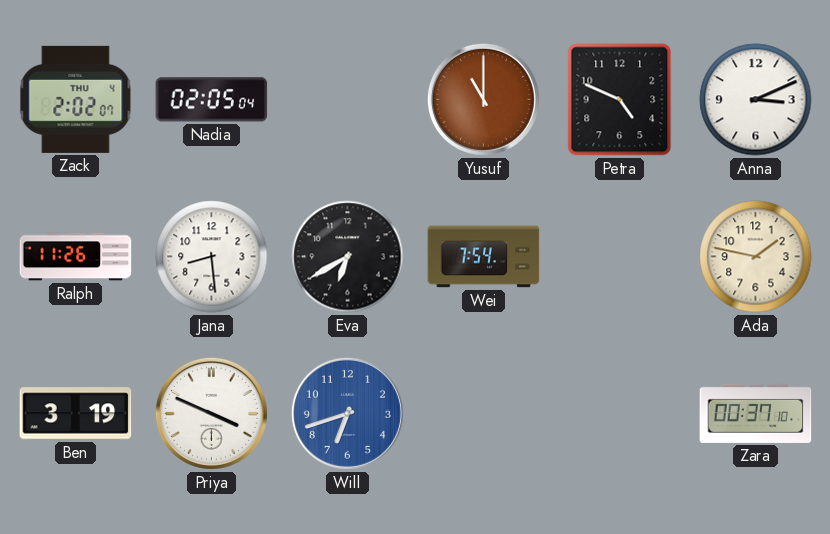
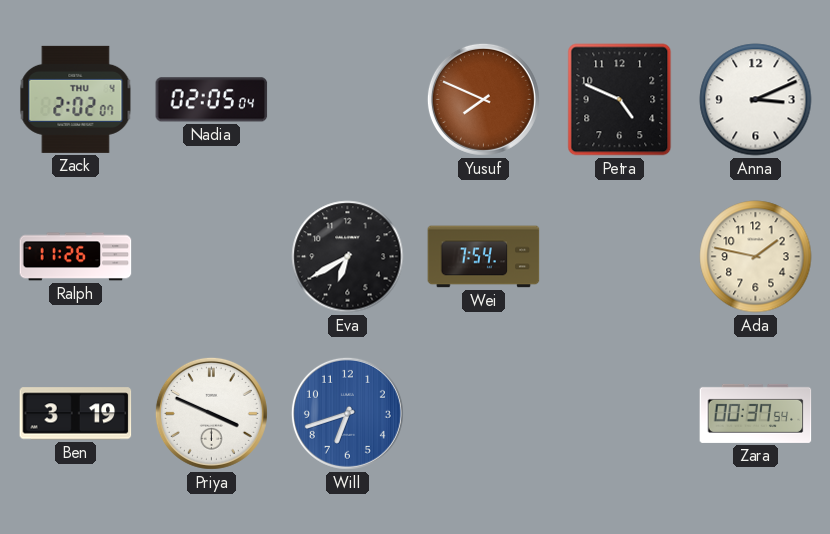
Yusuf: 11:00 -> 7:49
Jana: 8:29 -> none
Zara: 00:37:10 -> 00:37:54
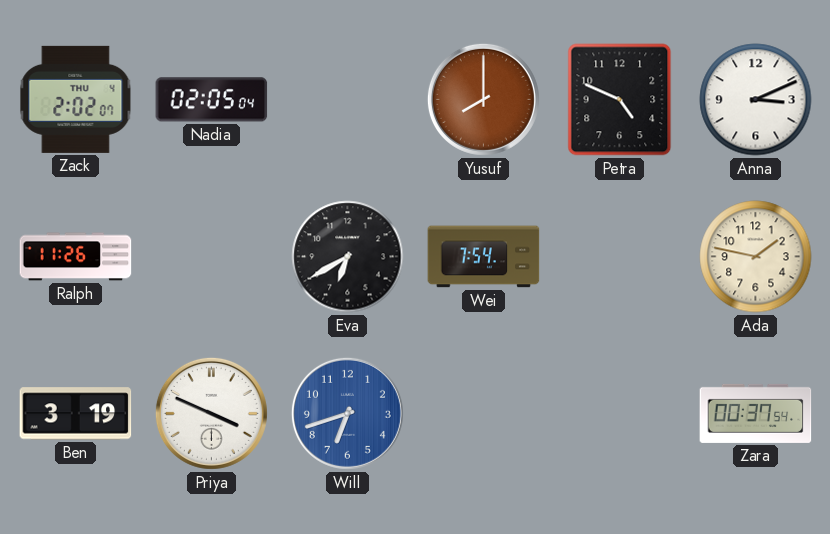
Yusuf: 7:49 -> 8:00
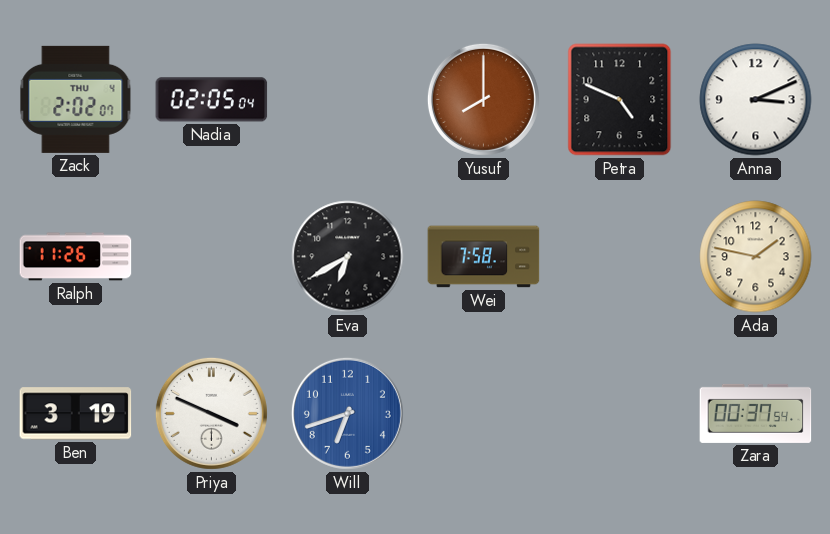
Wei: 7:54 -> 7:58
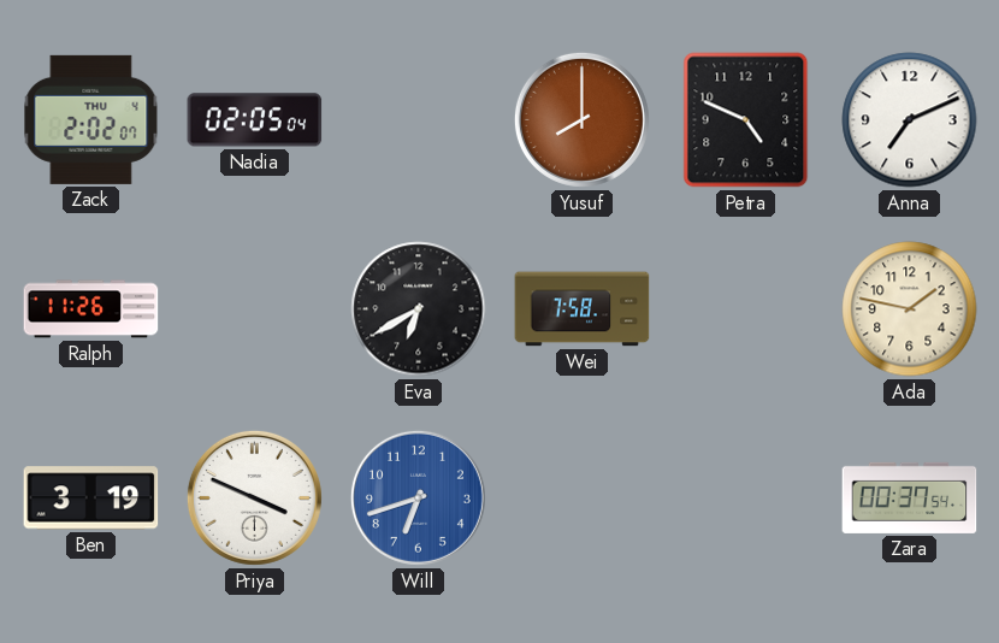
Anna: 3:11 -> 7:11
